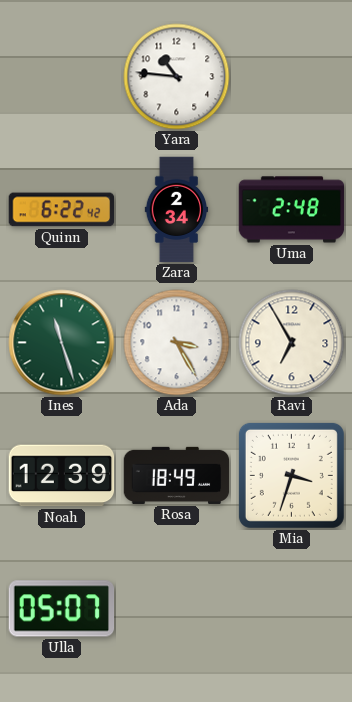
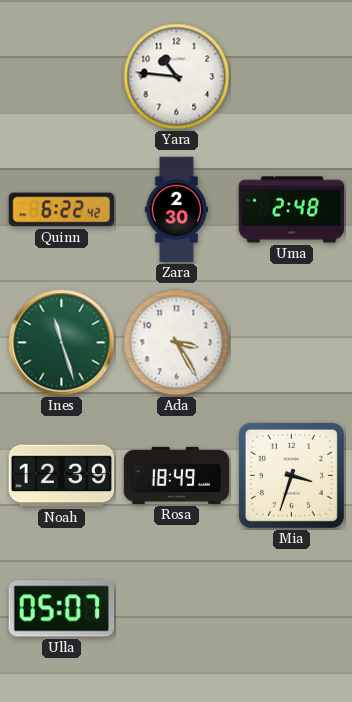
Zara: 2:34 -> 2:30
Ravi: 6:55 -> none
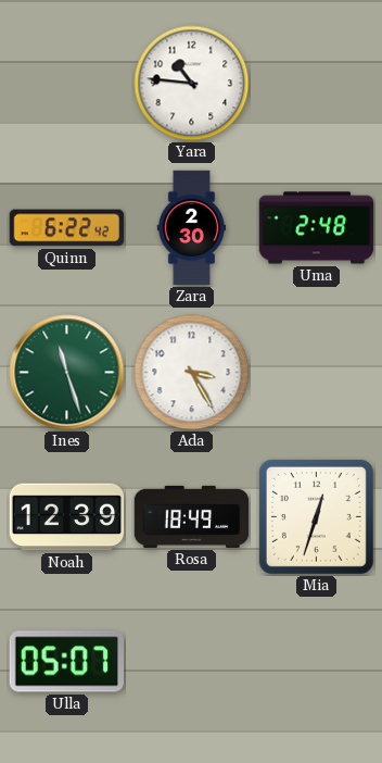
Mia: 3:33 -> 12:33
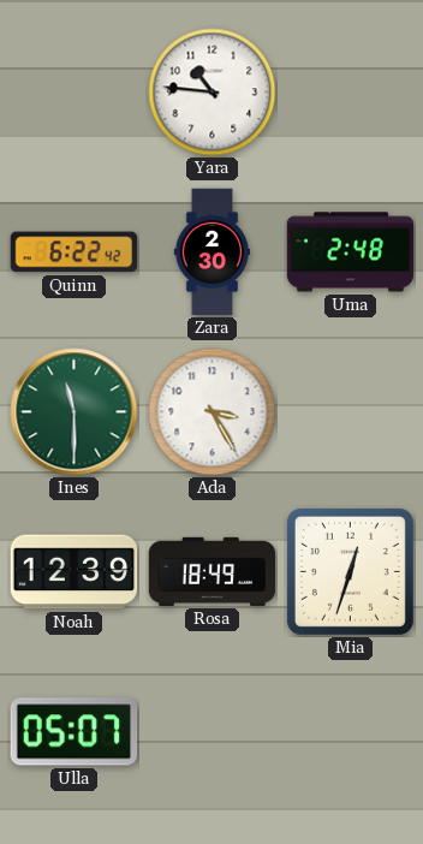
Ines: 11:27 -> 11:30
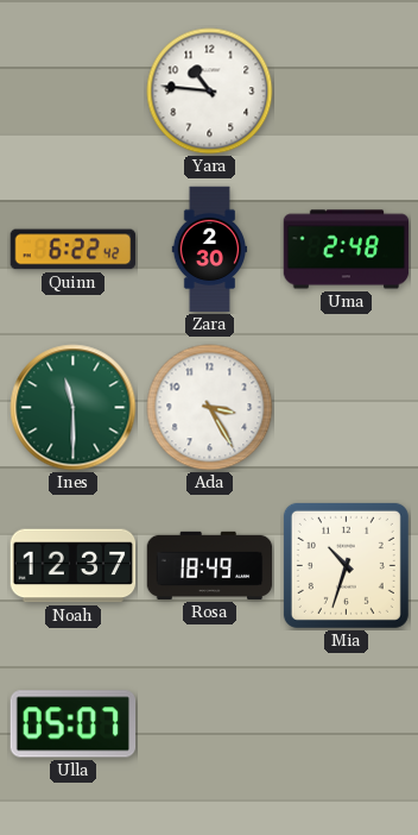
Noah: 12:39 -> 12:37
Mia: 12:33 -> 10:33
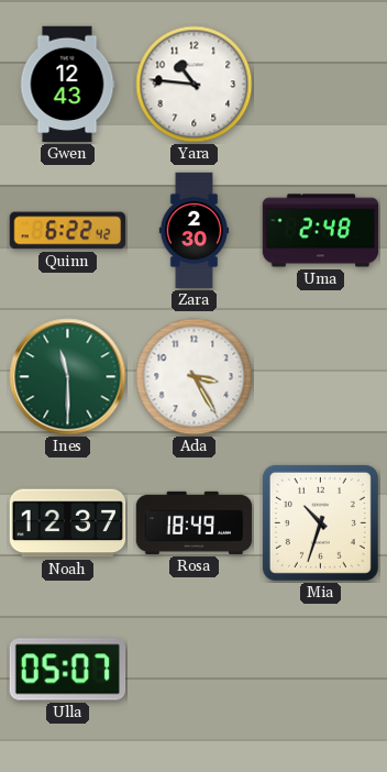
Gwen: none -> 12:43
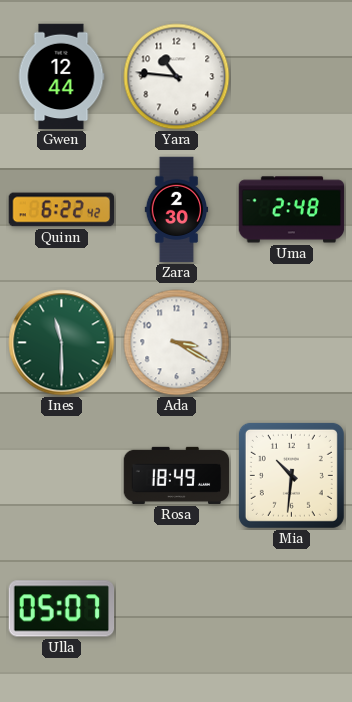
Gwen: 12:43 -> 12:44
Ada: 3:25 -> 3:20
Noah: 12:37 -> none
Mia: 10:33 -> 10:31
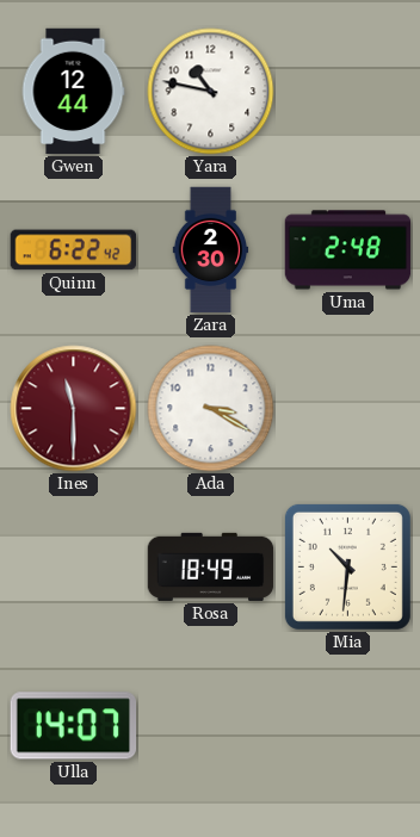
Yara: 10:46 -> 10:47
Ines dial: green -> burgundy
Ulla: 05:07 -> 14:07
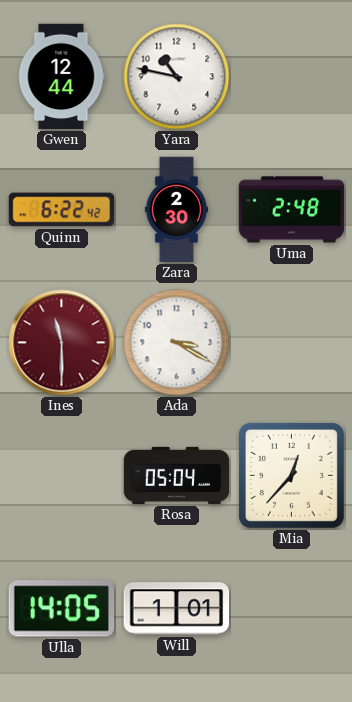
Rosa: 18:49 -> 05:04
Mia: 10:31 -> 12:37
Ulla: 14:07 -> 14:05
Will: none -> 1:01
